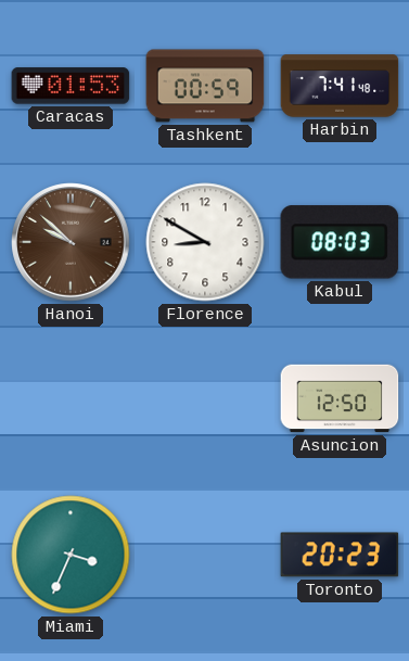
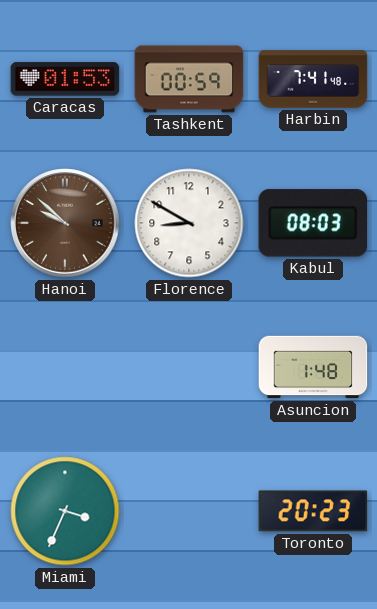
Asuncion: 12:50 -> 1:48
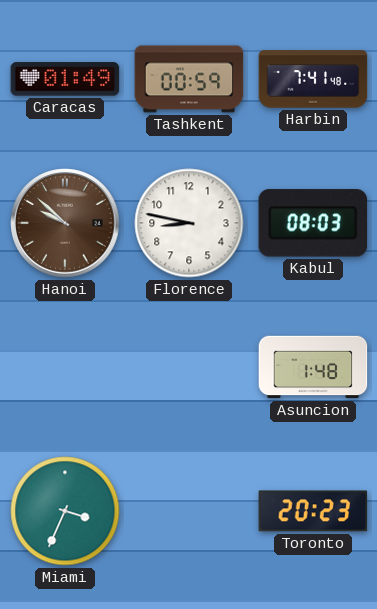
Caracas: 01:53 -> 01:49
Florence: 8:50 -> 8:47
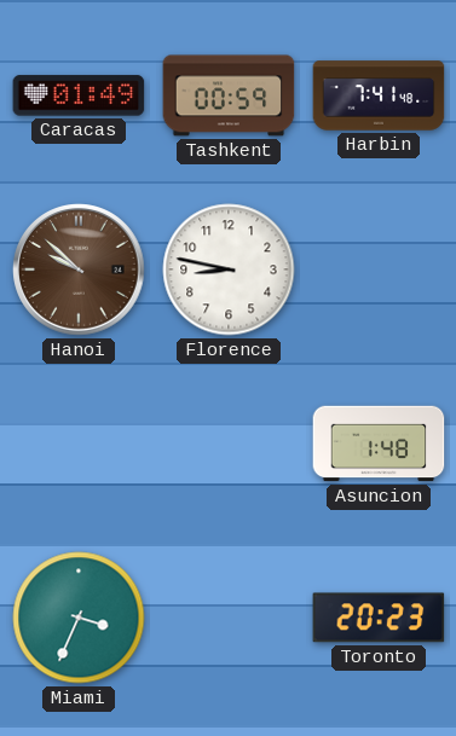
Kabul: 08:03 -> none
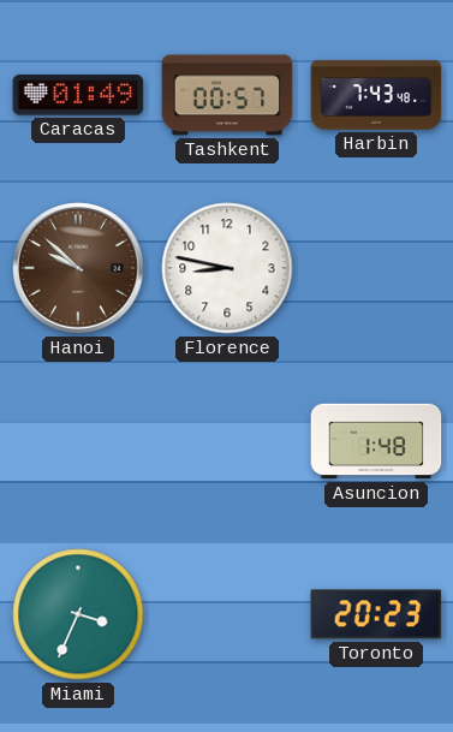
Tashkent: 00:59 -> 00:57
Harbin: 7:41 -> 7:43
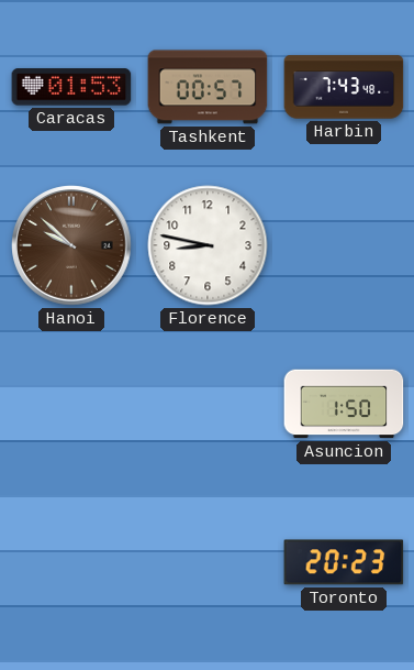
Caracas: 01:49 -> 01:53
Asuncion: 1:48 -> 1:50
Miami: 3:34 -> none
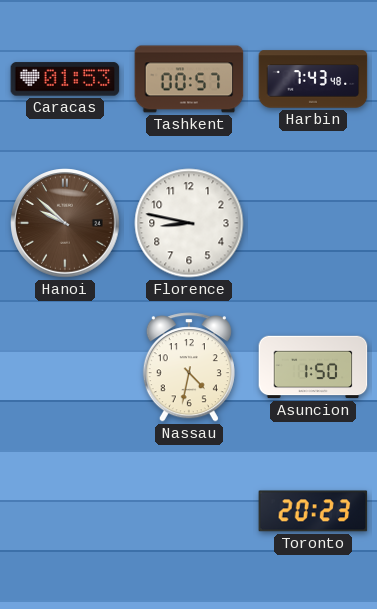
Nassau: none -> 4:32
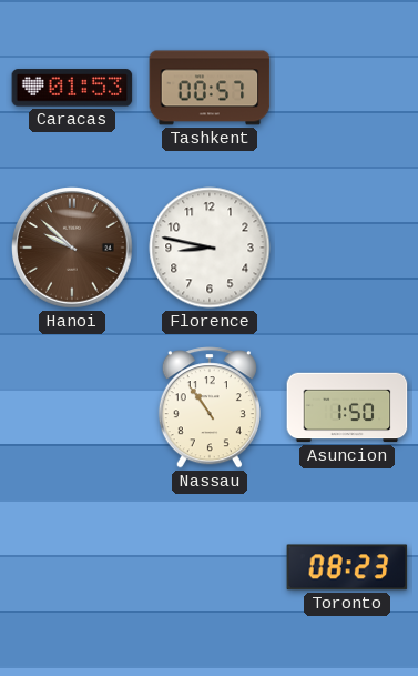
Harbin: 7:43 -> none
Nassau: 4:32 -> 10:54
Toronto: 20:23 -> 08:23
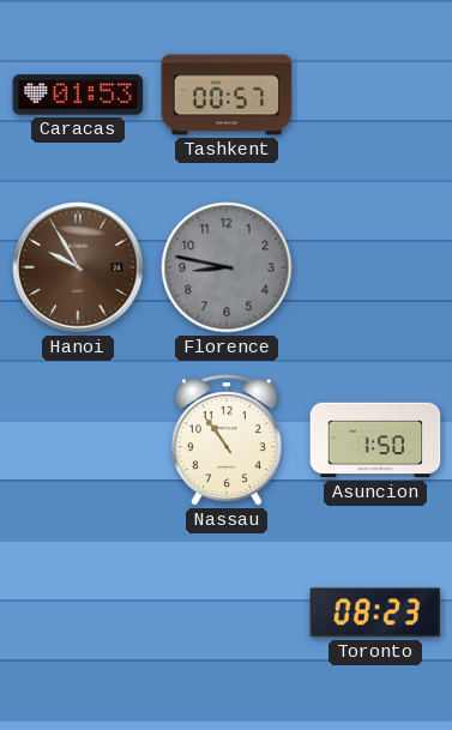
Hanoi: 9:52 -> 9:55
Florence dial: white -> grey
